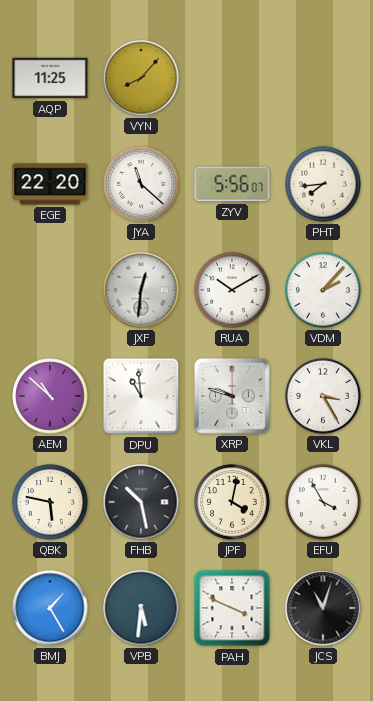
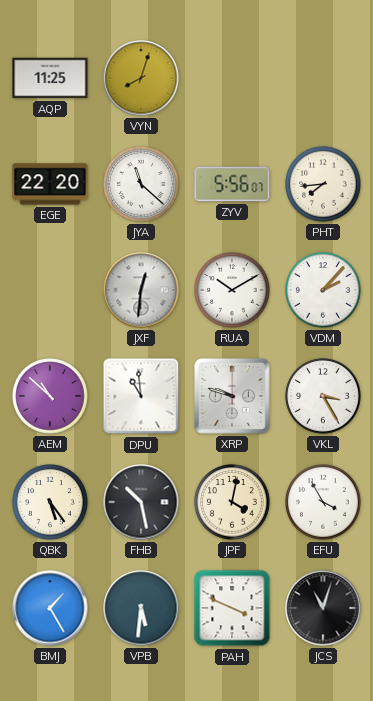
VYN: 8:07 -> 8:03
QBK: 5:47 -> 5:24
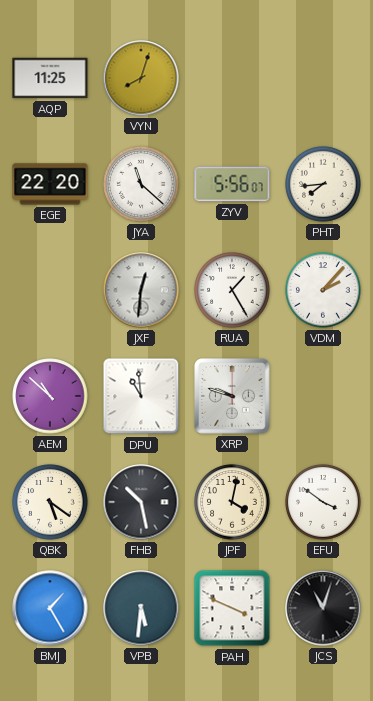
RUA: 10:10 -> 1:25
VKL: 3:25 -> none
QBK: 5:24 -> 5:21
EFU: 3:55 -> 3:51
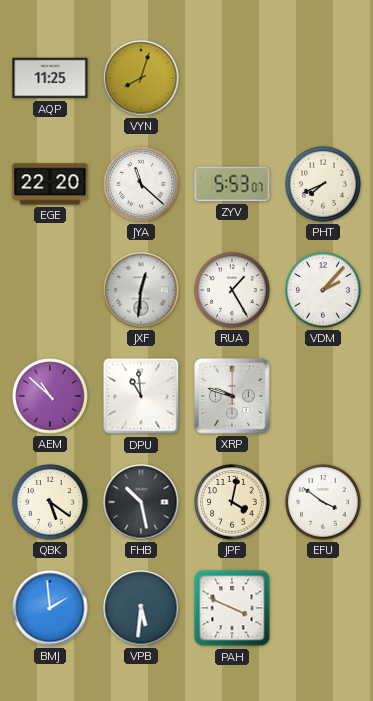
ZYV: 5:56 -> 5:53
PHT: 7:44 -> 7:41
BMJ: 1:25 -> 1:59
JCS: 11:03 -> none
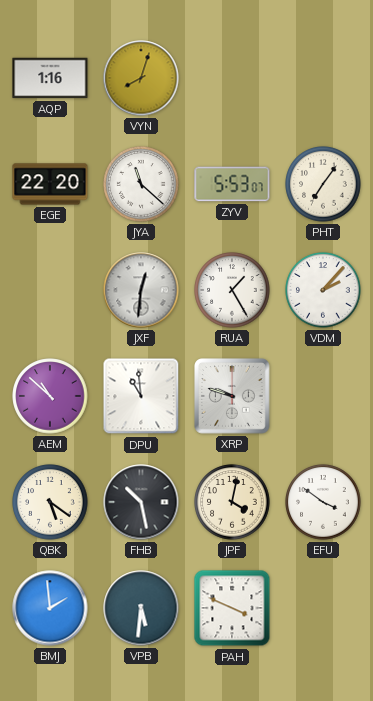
AQP: 11:25 -> 1:16
PHT: 7:41 -> 7:06
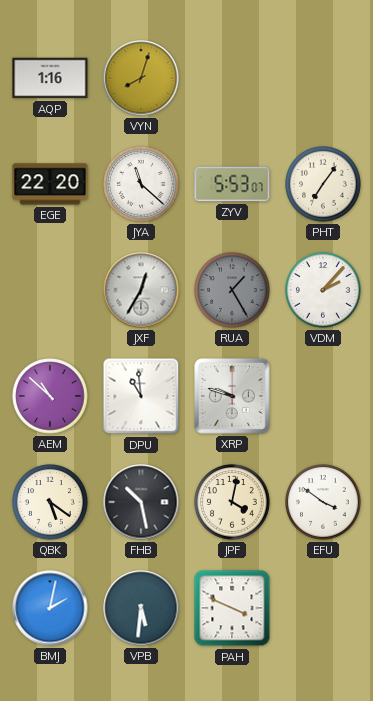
JXF: 12:31 -> 12:35
RUA dial: white -> grey
BMJ: 1:59 -> 2:02
